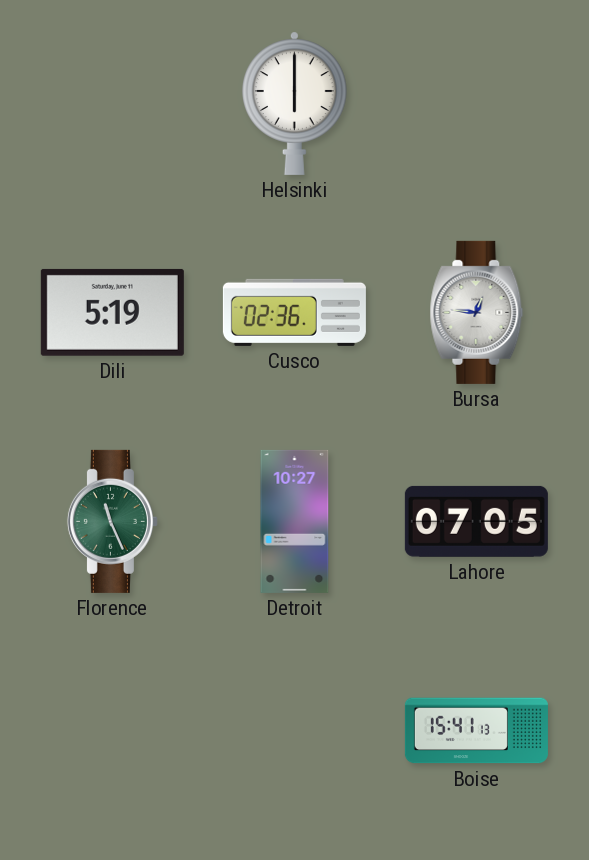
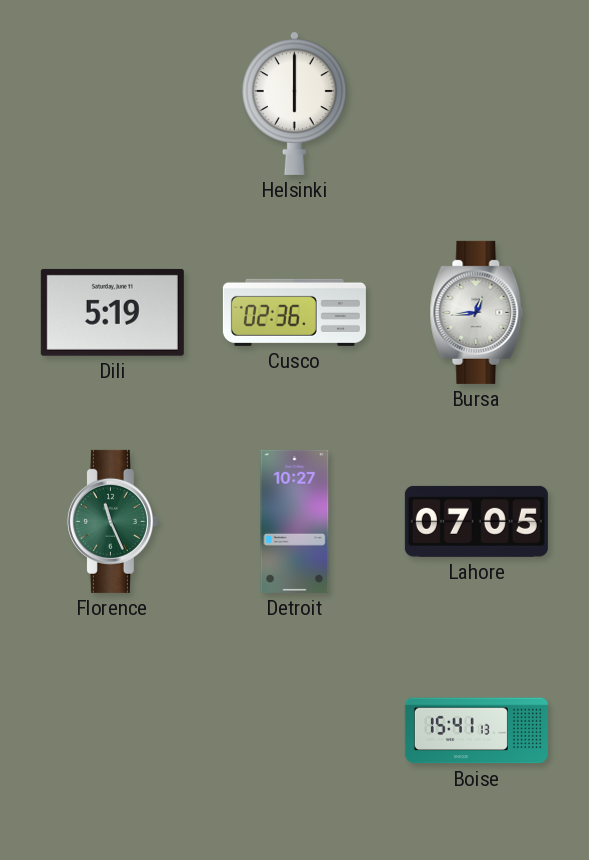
Bursa: 12:46 -> 12:44
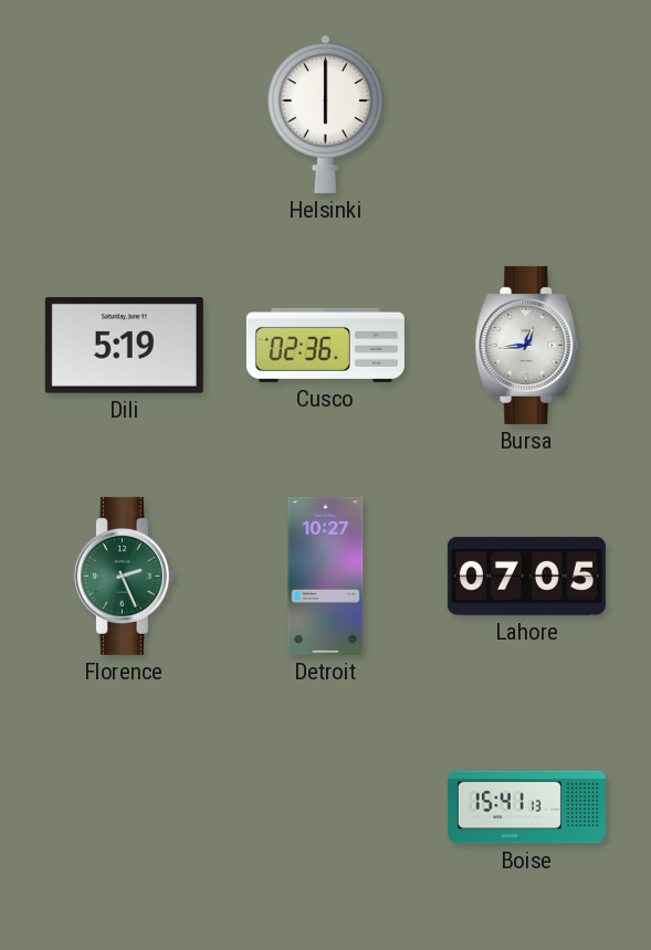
Florence: 11:26 -> 2:26
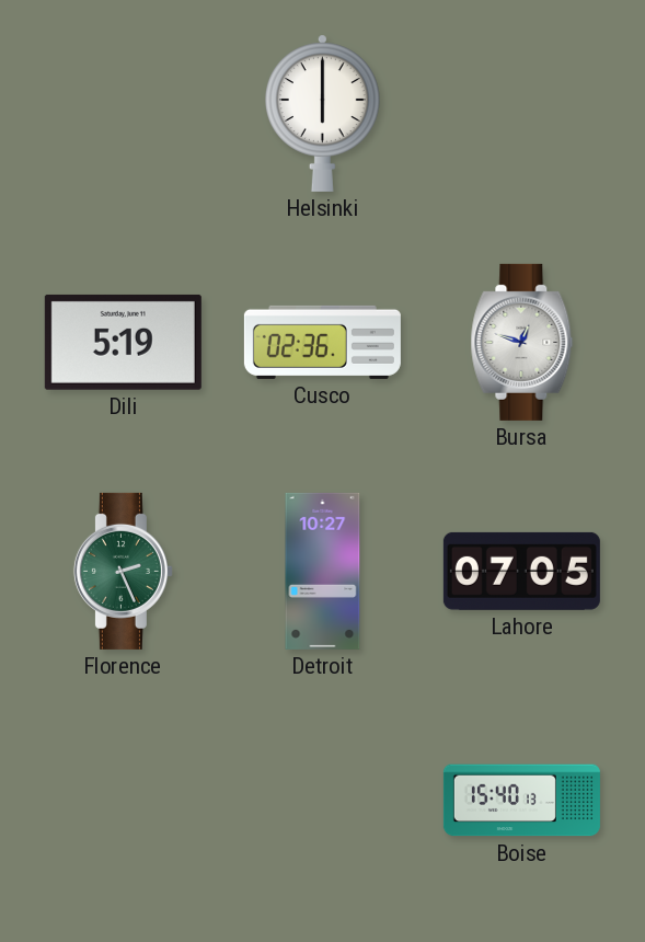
Bursa: 12:44 -> 12:48
Boise: 15:41 -> 15:40
